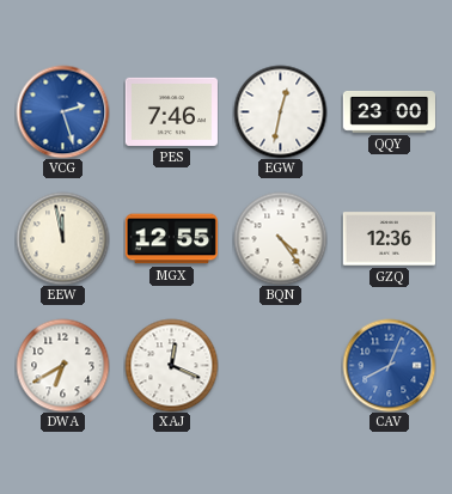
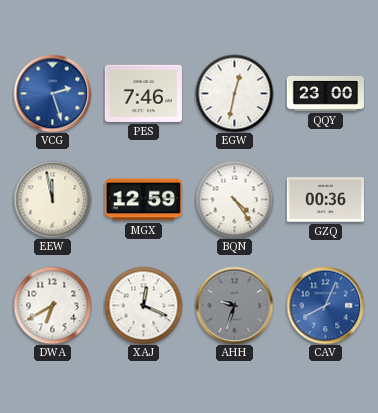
MGX: 12:55 -> 12:59
GZQ: 12:36 -> 00:36
AHH: none -> 9:33
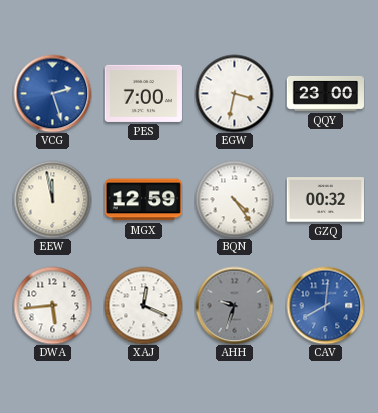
PES: 7:46 -> 7:00
EGW: 12:32 -> 3:32
GZQ: 00:36 -> 00:32
DWA: 6:40 -> 5:44
CAV: 8:04 -> 8:01
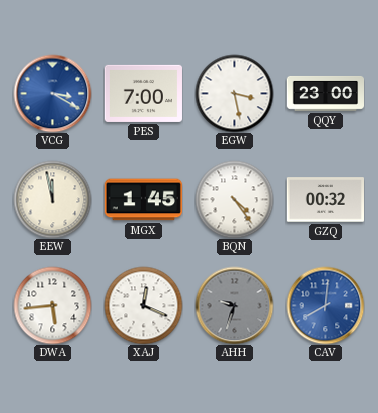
VCG: 2:27 -> 3:20
EGW: 3:32 -> 3:28
MGX: 12:59 -> 1:45
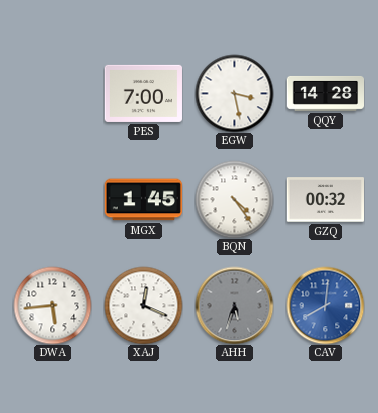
VCG: 3:20 -> none
QQY: 23:00 -> 14:28
EEW: 11:58 -> none
AHH: 9:33 -> 5:33
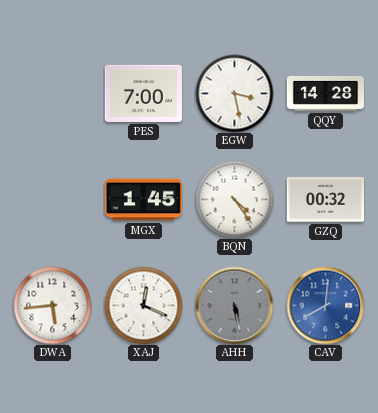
AHH: 5:33 -> 5:28
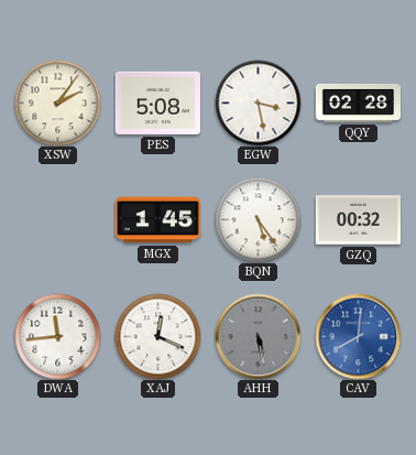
XSW: none -> 2:06
PES: 7:00 -> 5:08
QQY: 14:28 -> 02:28
BQN: 4:24 -> 5:24
DWA: 5:44 -> 11:44
